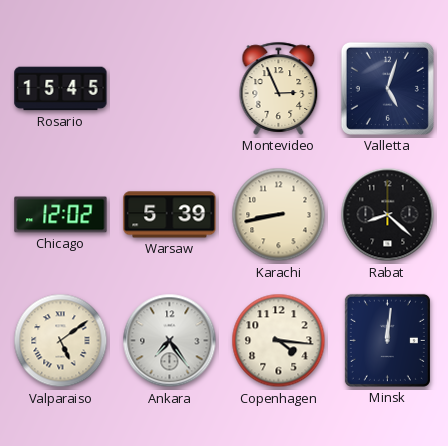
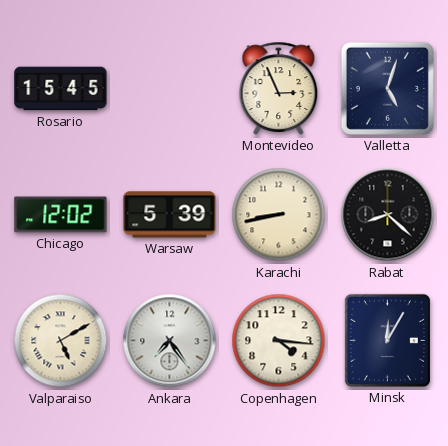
Valparaiso: 5:09 -> 5:10
Minsk: 12:01 -> 12:05
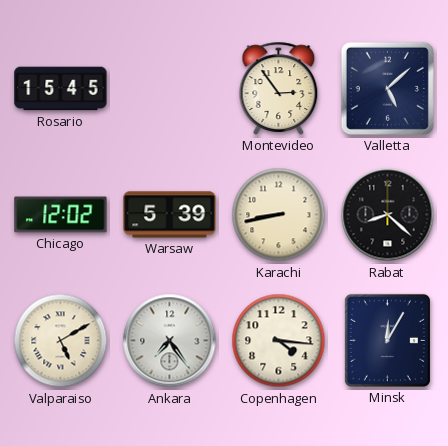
Montevideo: 2:56 -> 2:54
Valletta: 5:03 -> 5:08
